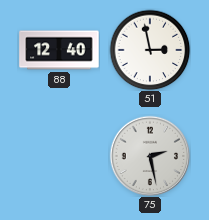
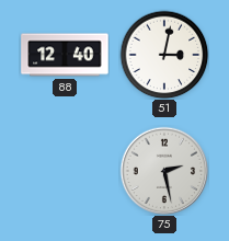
51: 2:58 -> 3:02
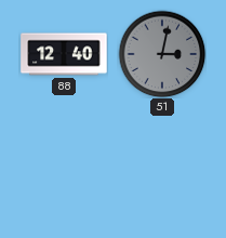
51 dial: white -> grey
75: 2:28 -> none
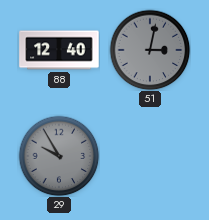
29: none -> 9:55
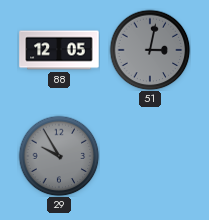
88: 12:40 -> 12:05
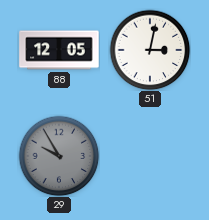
51 dial: grey -> white
